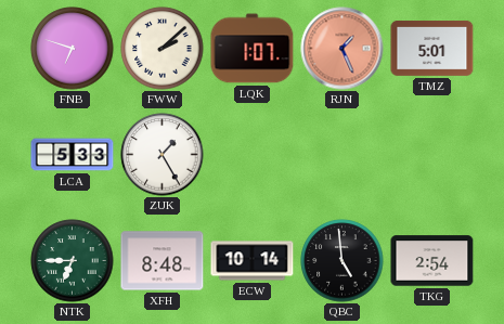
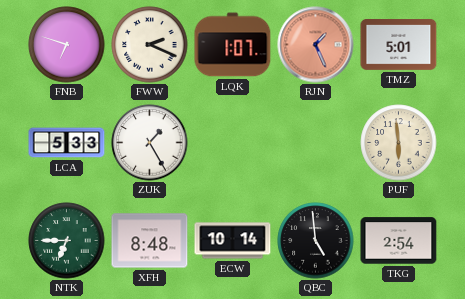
FWW: 2:08 -> 2:19
PUF: none -> 5:59
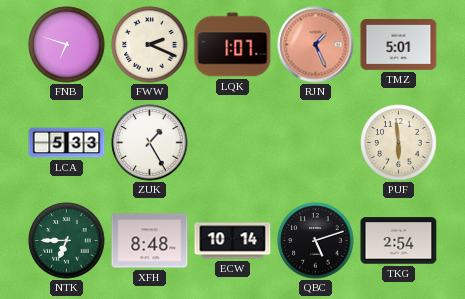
QBC: 4:59 -> 5:12
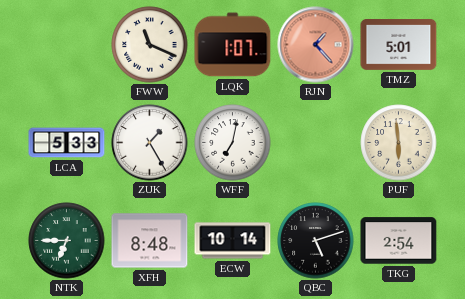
FNB: 6:48 -> none
FWW: 2:19 -> 11:19
RJN: 1:26 -> 1:23
WFF: none -> 7:02
